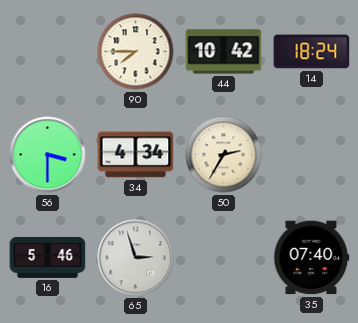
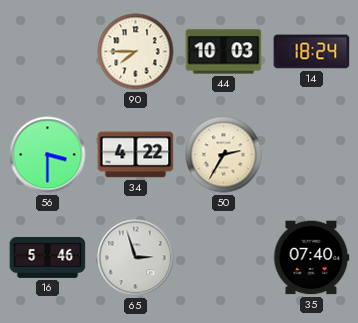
44: 10:42 -> 10:03
34: 4:34 -> 4:22
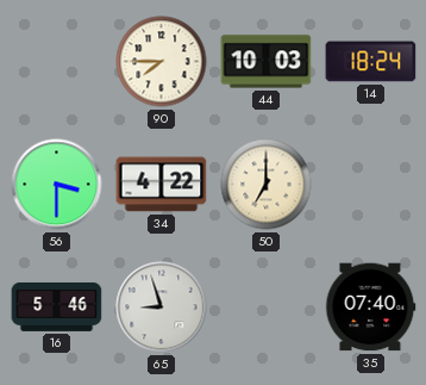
50: 2:35 -> 7:00
65: 2:57 -> 8:57
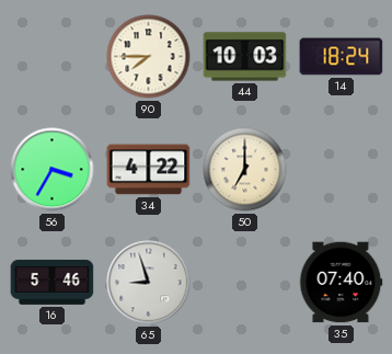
56: 3:30 -> 3:35
